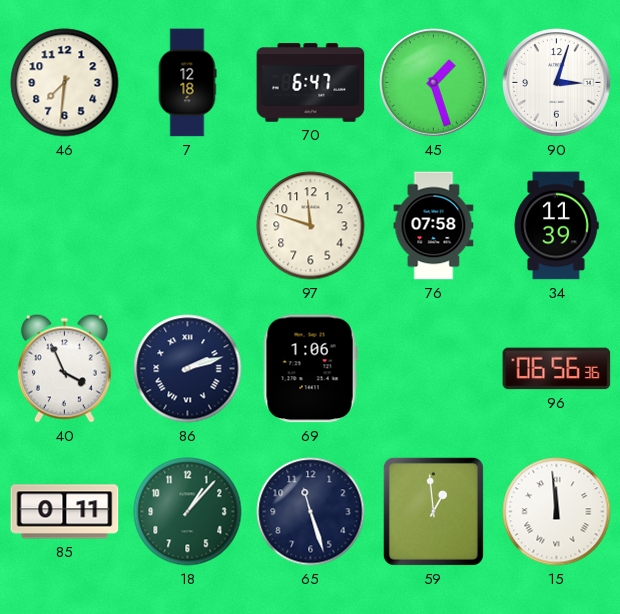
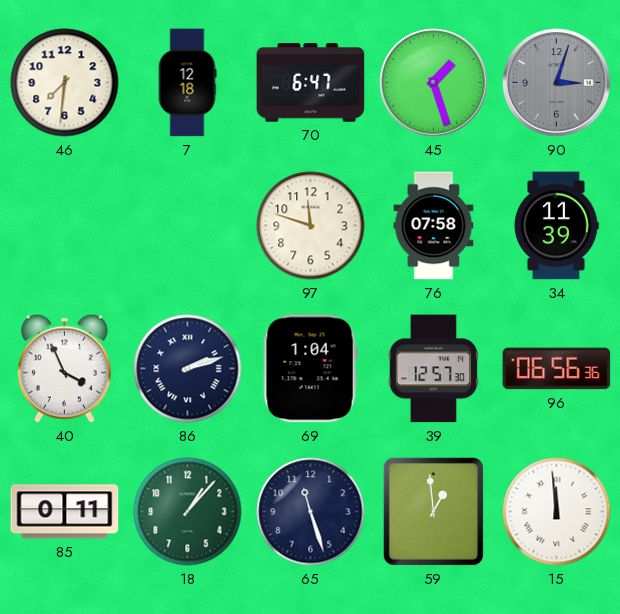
90 dial: white -> grey
69: 1:06 -> 1:04
39: none -> 12:57
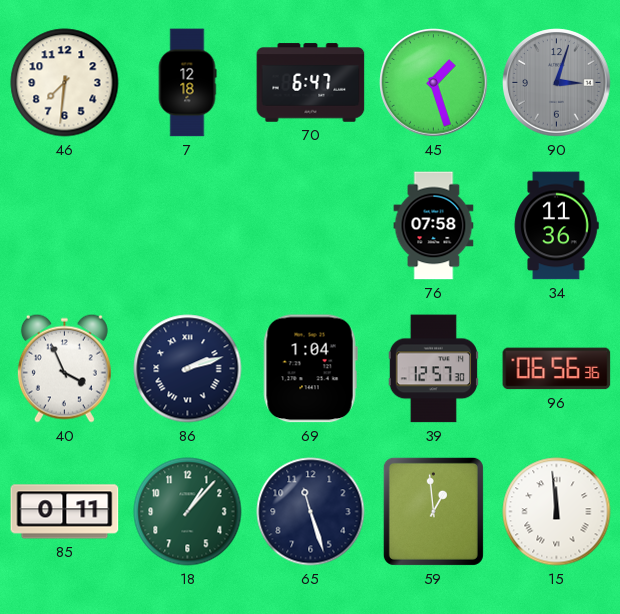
97: 11:48 -> none
34: 11:39 -> 11:36
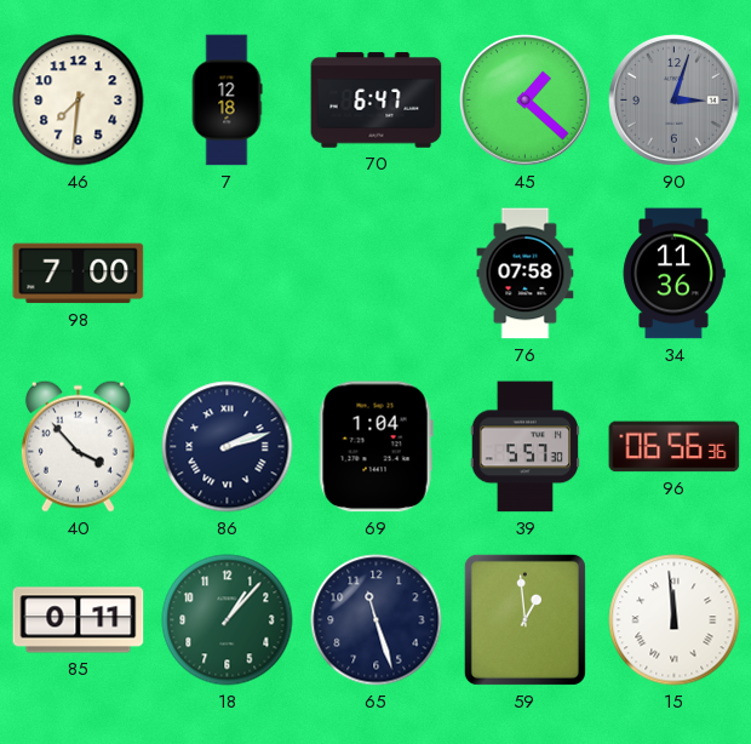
45: 1:27 -> 1:22
98: none -> 7:00
40: 3:56 -> 3:53
39: 12:57 -> 5:57
